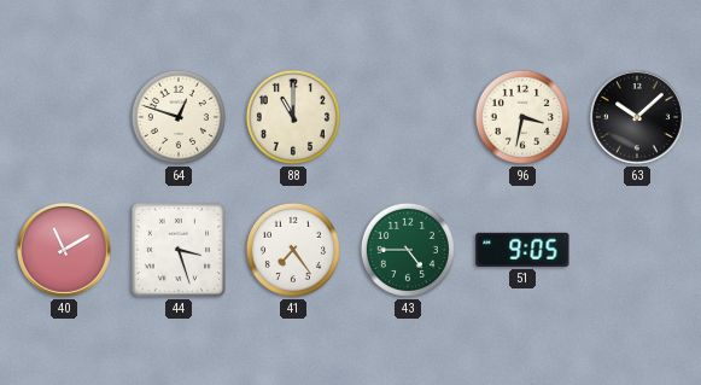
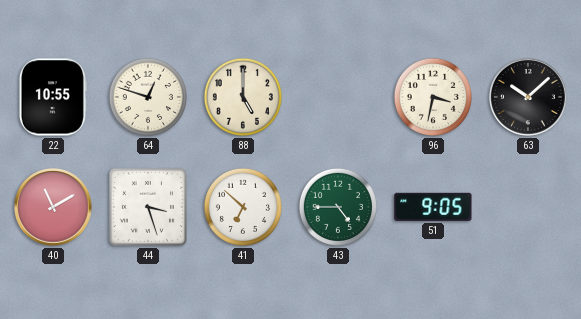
22: none -> 10:55
88: 11:00 -> 5:00
41: 7:24 -> 6:52
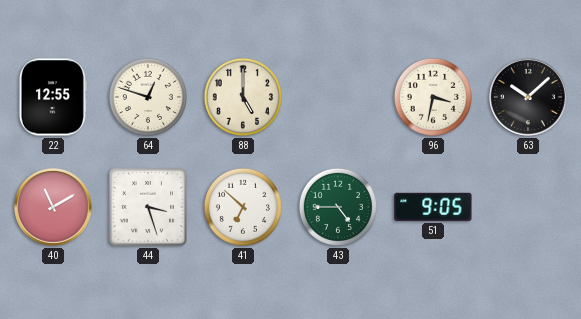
22: 10:55 -> 12:55
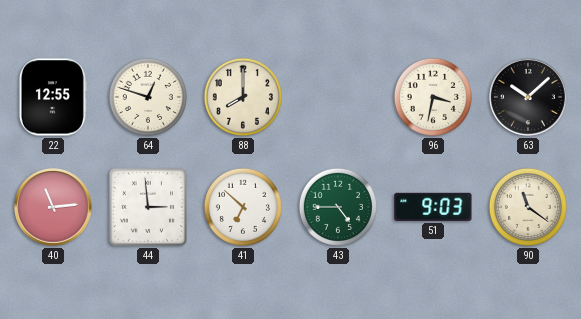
88: 5:00 -> 8:00
40: 11:10 -> 11:14
44: 3:27 -> 2:59
51: 9:05 -> 9:03
90: none -> 11:21
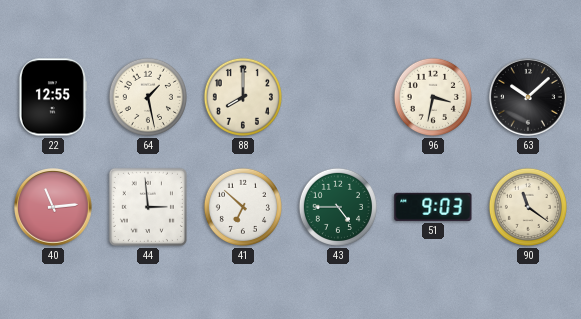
64: 12:48 -> 1:28
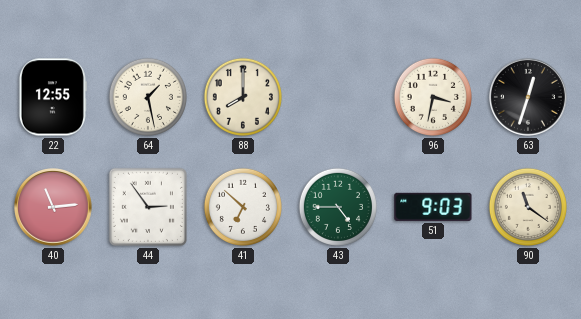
63: 10:08 -> 12:33
44: 2:59 -> 2:54
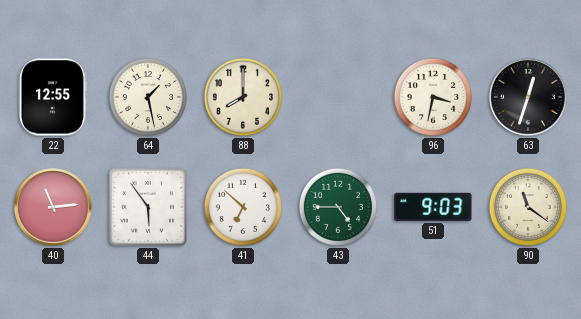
44: 2:54 -> 5:54
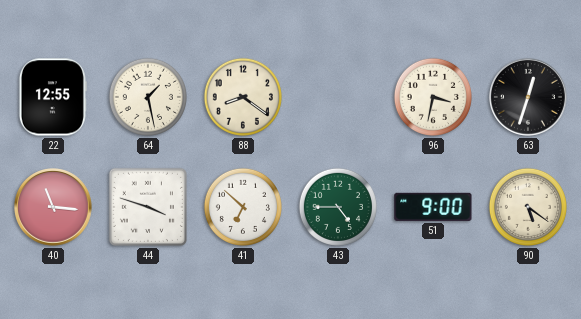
88: 8:00 -> 8:21
40: 11:14 -> 11:16
44: 5:54 -> 3:48
51: 9:03 -> 9:00
90: 11:21 -> 5:21
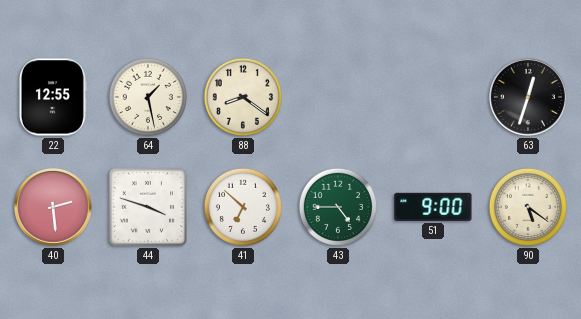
96: 3:32 -> none
40: 11:16 -> 2:29
